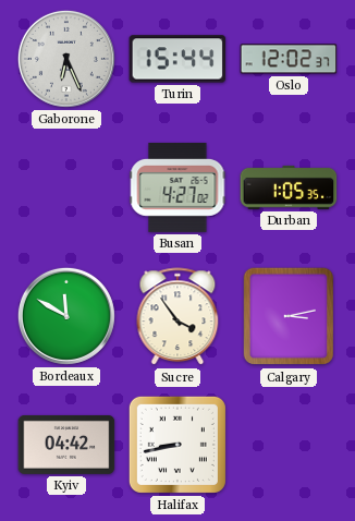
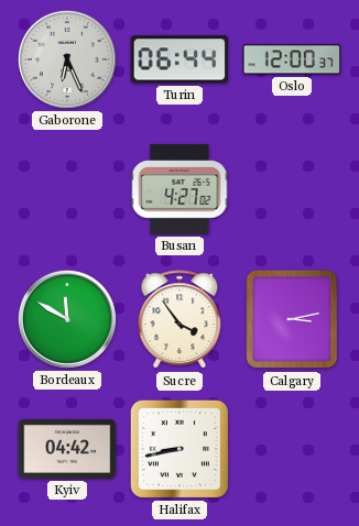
Turin: 15:44 -> 06:44
Oslo: 12:02 -> 12:00
Durban: 1:05 -> none
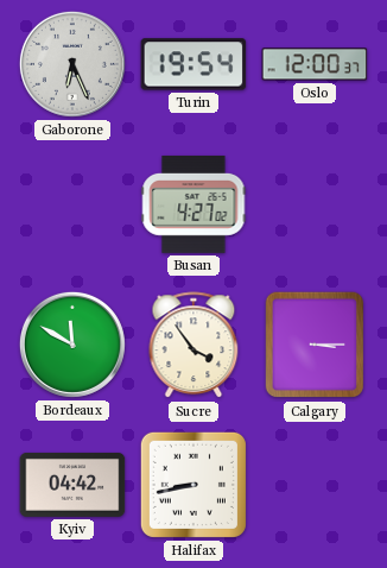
Turin: 06:44 -> 19:54
Calgary: 3:13 -> 3:15
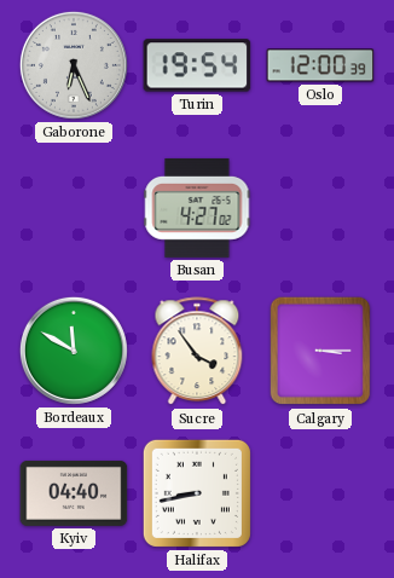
Oslo: 12:00:37 -> 12:00:39
Kyiv: 04:42 -> 04:40
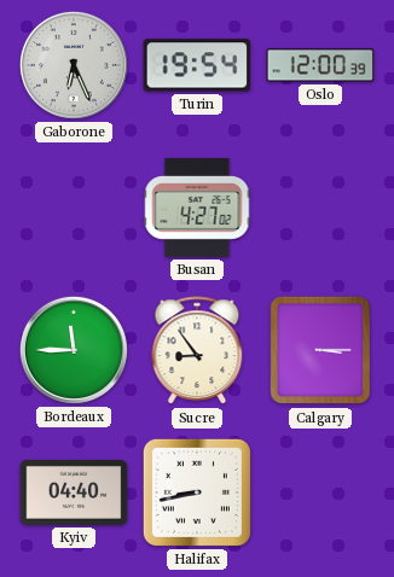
Bordeaux: 11:50 -> 11:45
Sucre: 3:54 -> 8:54
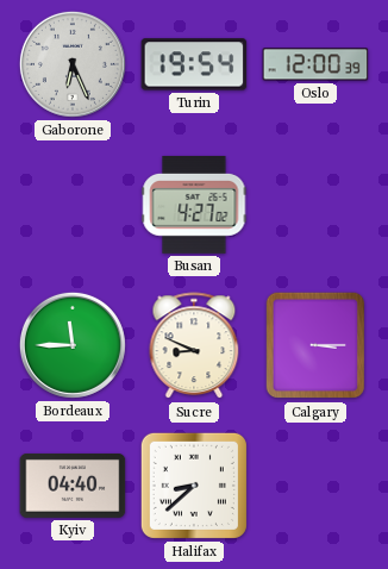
Sucre: 8:54 -> 8:49
Halifax: 8:43 -> 8:38
